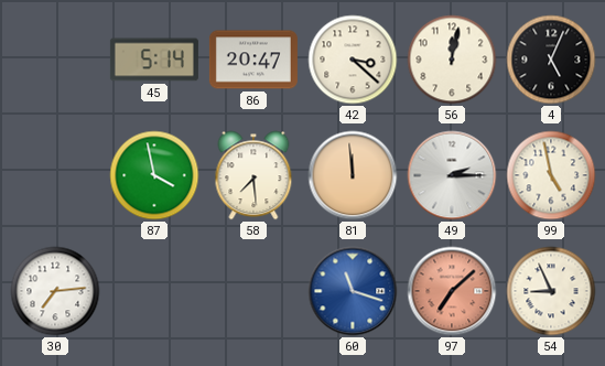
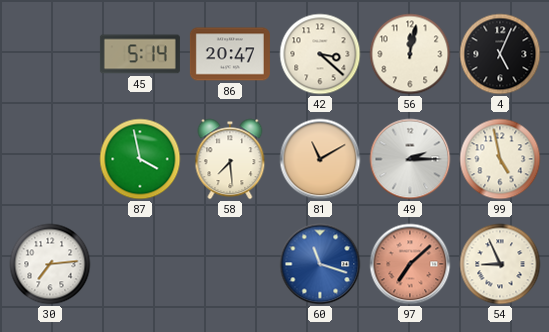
81: 11:59 -> 11:10
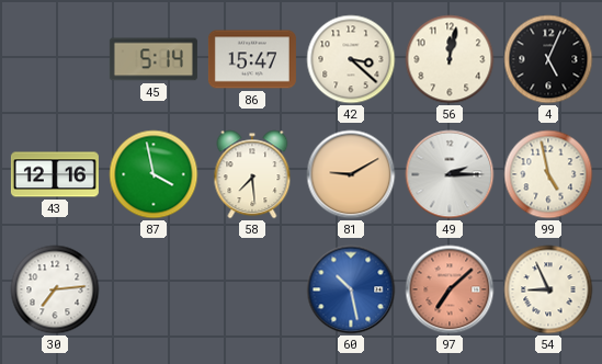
86: 20:47 -> 15:47
43: none -> 12:16
81: 11:10 -> 9:10
60: 11:18 -> 10:28
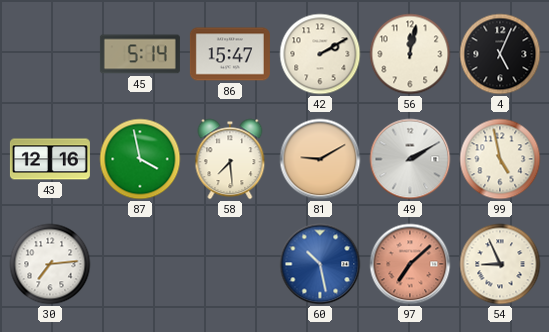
42: 3:22 -> 2:10
49: 2:15 -> 2:10
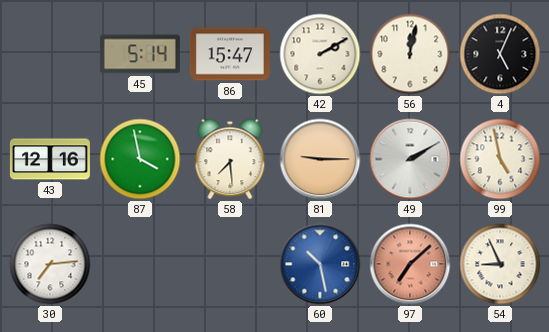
81: 9:10 -> 9:15
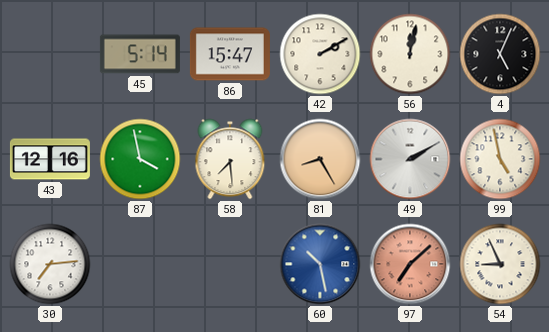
81: 9:15 -> 8:25
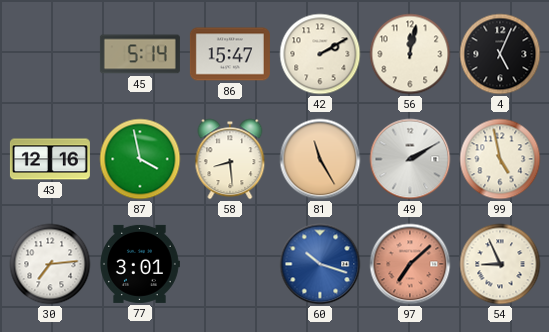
58: 7:29 -> 8:29
81: 8:25 -> 11:25
77: none -> 3:01
60: 10:28 -> 10:18
